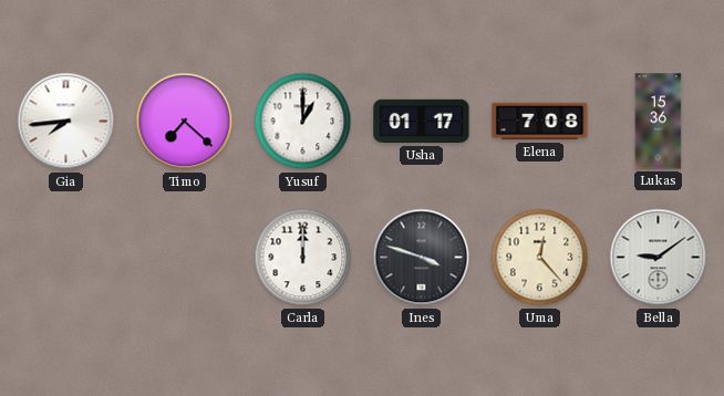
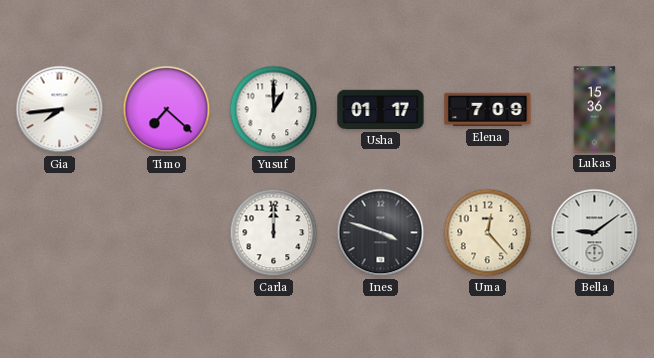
Elena: 7:08 -> 7:09
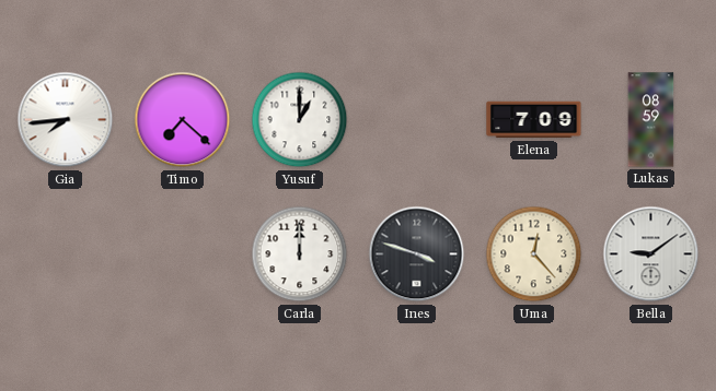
Usha: 01:17 -> none
Lukas: 15:36 -> 08:59
